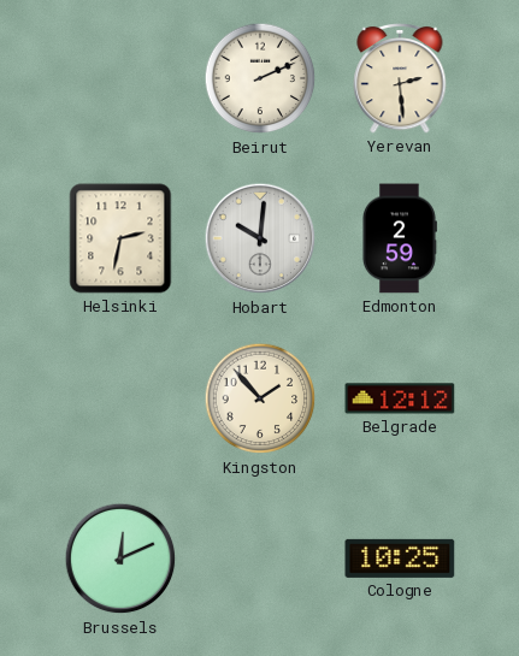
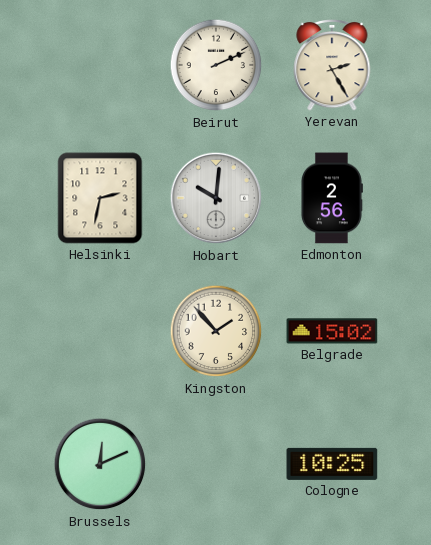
Yerevan: 2:29 -> 2:25
Edmonton: 2:59 -> 2:56
Belgrade: 12:12 -> 15:02
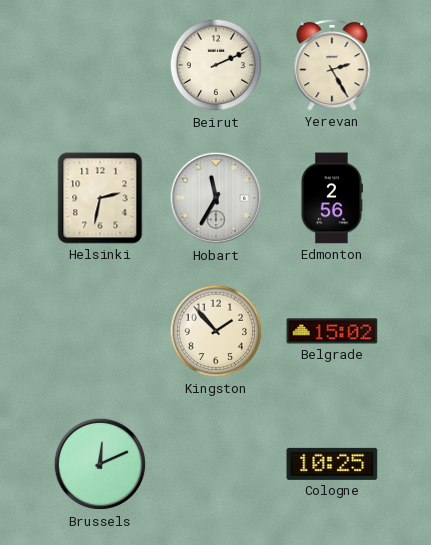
Hobart: 10:01 -> 11:35
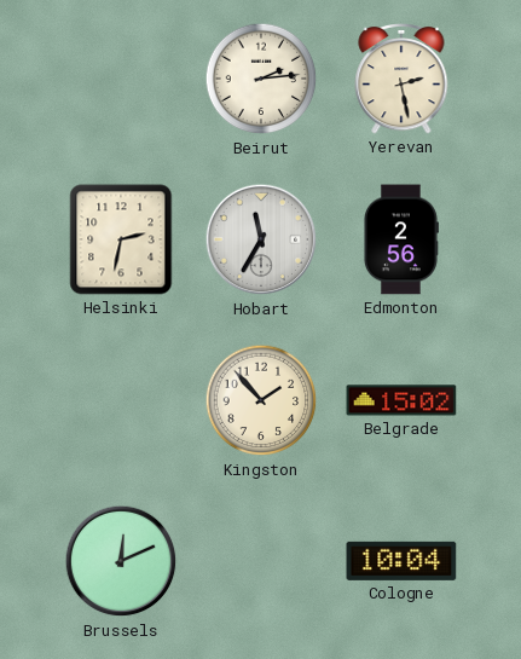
Beirut: 2:11 -> 2:14
Yerevan: 2:25 -> 2:28
Cologne: 10:25 -> 10:04
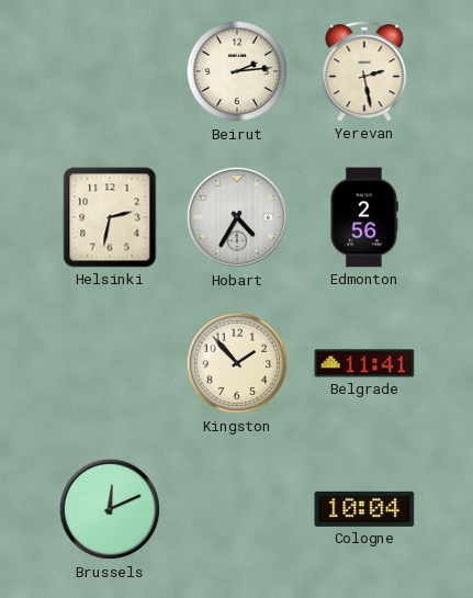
Hobart: 11:35 -> 4:35
Belgrade: 15:02 -> 11:41
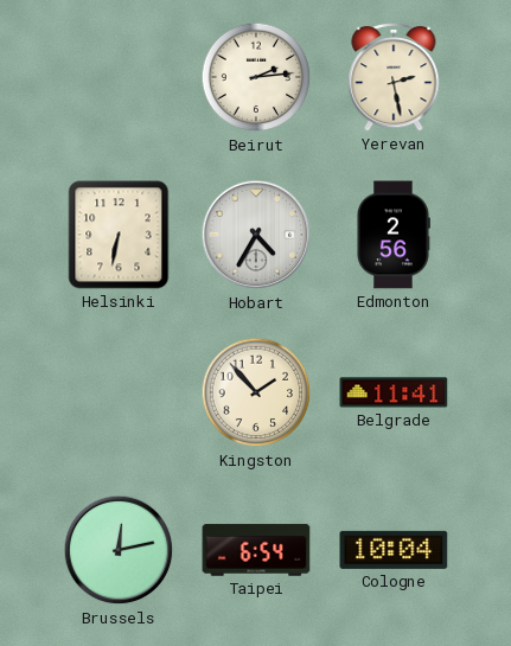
Helsinki: 2:32 -> 6:32
Brussels: 12:11 -> 12:13
Taipei: none -> 6:54
